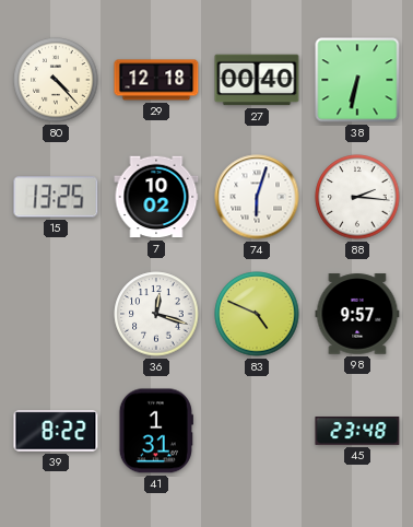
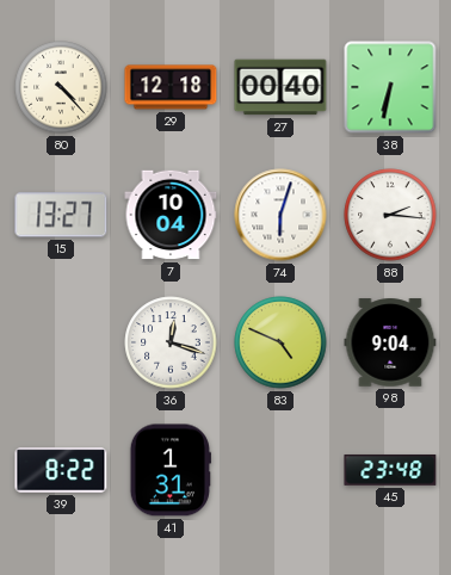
15: 13:25 -> 13:27
7: 10:02 -> 10:04
98: 9:57 -> 9:04
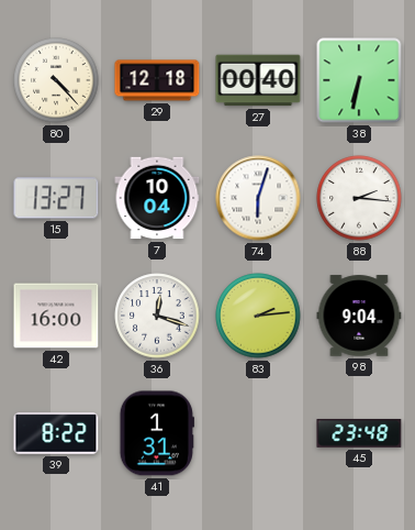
42: none -> 16:00
83: 4:49 -> 2:14
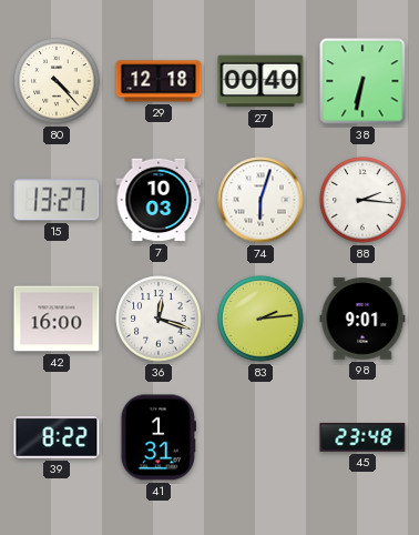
7: 10:04 -> 10:03
98: 9:04 -> 9:01
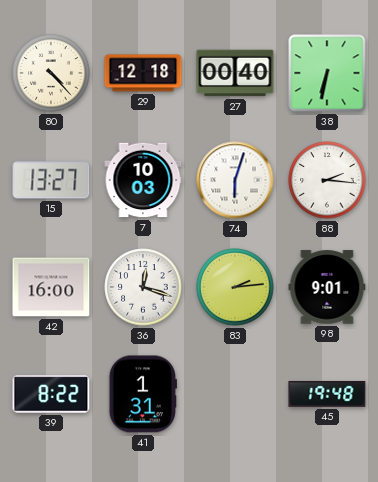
45: 23:48 -> 19:48
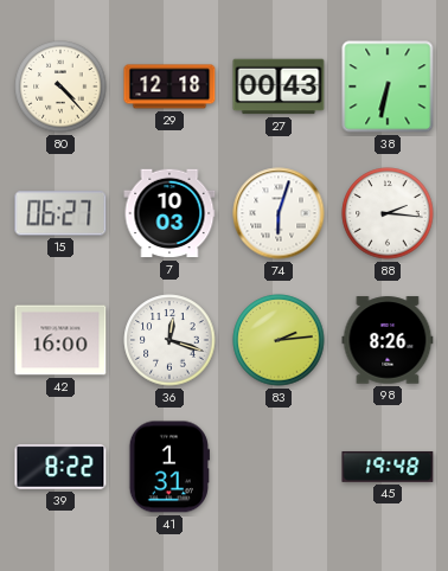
27: 00:40 -> 00:43
15: 13:27 -> 06:27
98: 9:01 -> 8:26
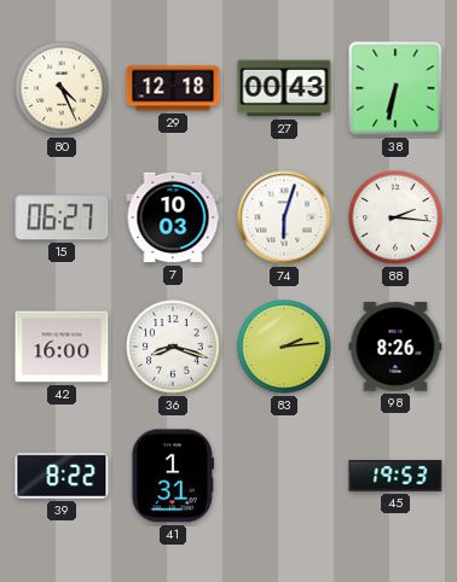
80: 4:23 -> 4:26
36: 12:18 -> 8:18
45: 19:48 -> 19:53
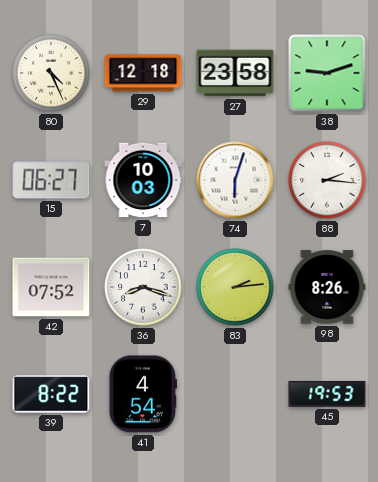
27: 00:43 -> 23:58
38: 6:32 -> 9:12
42: 16:00 -> 07:52
41: 1:31 -> 4:54
